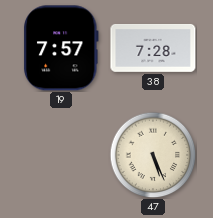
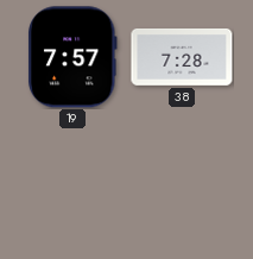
47: 5:26 -> none
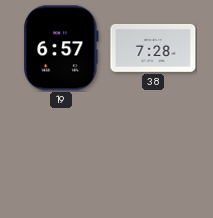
19: 7:57 -> 6:57
